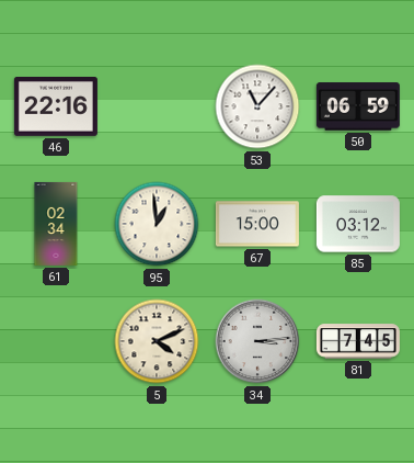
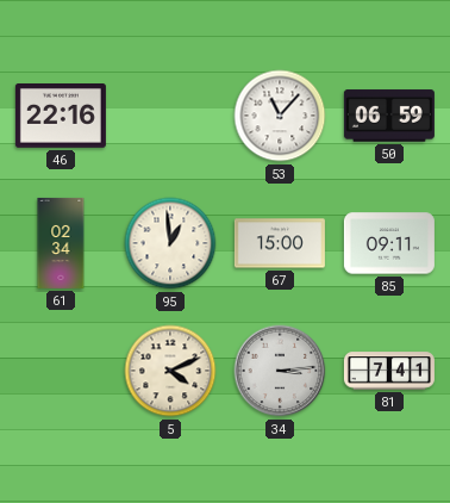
85: 03:12 -> 09:11
81: 7:45 -> 7:41
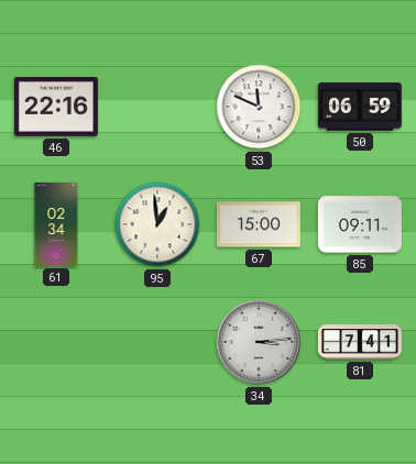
53: 11:07 -> 11:49
5: 4:11 -> none
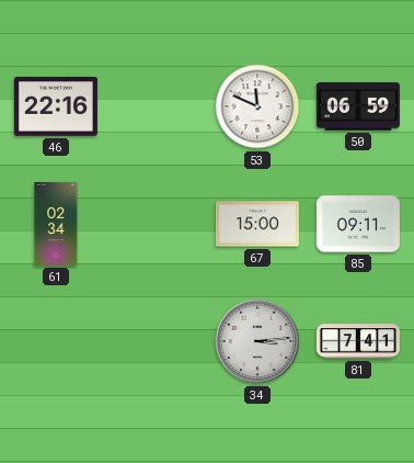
95: 12:59 -> none
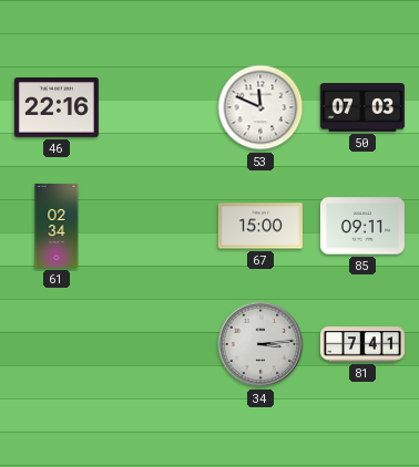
50: 06:59 -> 07:03
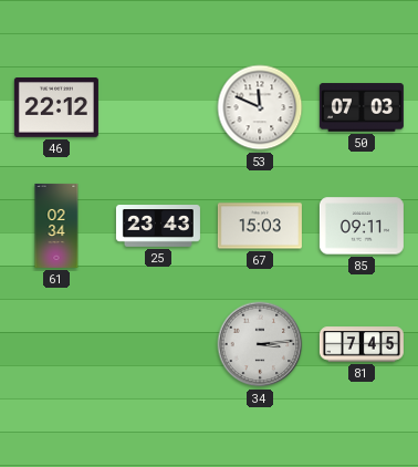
46: 22:16 -> 22:12
25: none -> 23:43
67: 15:00 -> 15:03
81: 7:41 -> 7:45
